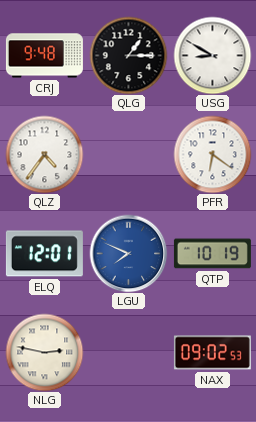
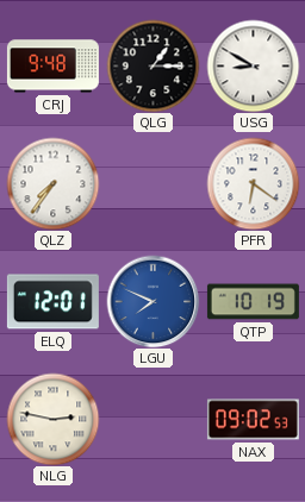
QLZ: 4:36 -> 7:36
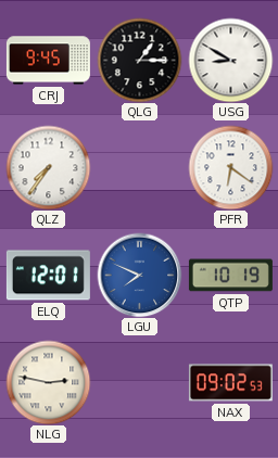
CRJ: 9:48 -> 9:45
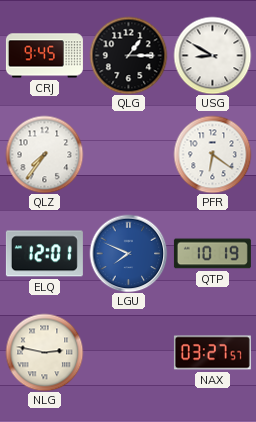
NAX: 09:02 -> 03:27
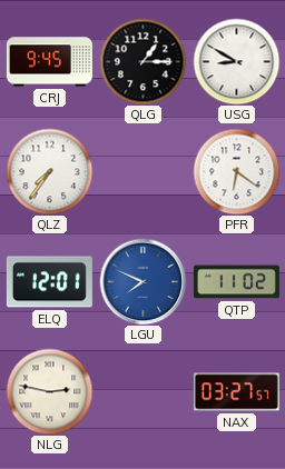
QTP: 10:19 -> 11:02
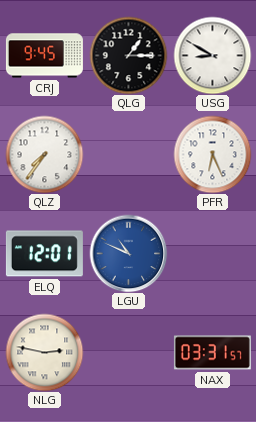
PFR: 6:21 -> 6:26
LGU: 7:49 -> 10:49
QTP: 11:02 -> none
NAX: 03:27 -> 03:31
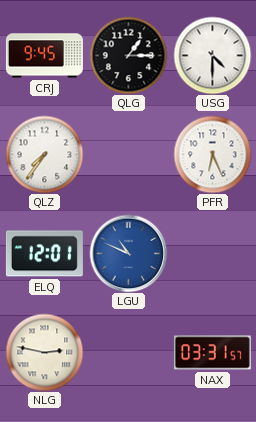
USG: 8:50 -> 4:30
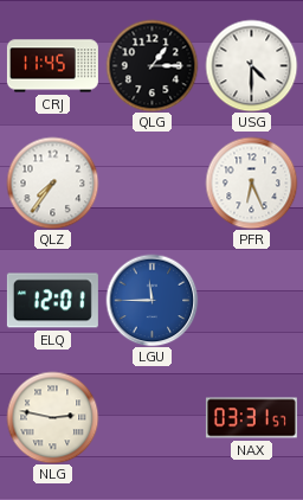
CRJ: 9:45 -> 11:45
LGU: 10:49 -> 11:45
